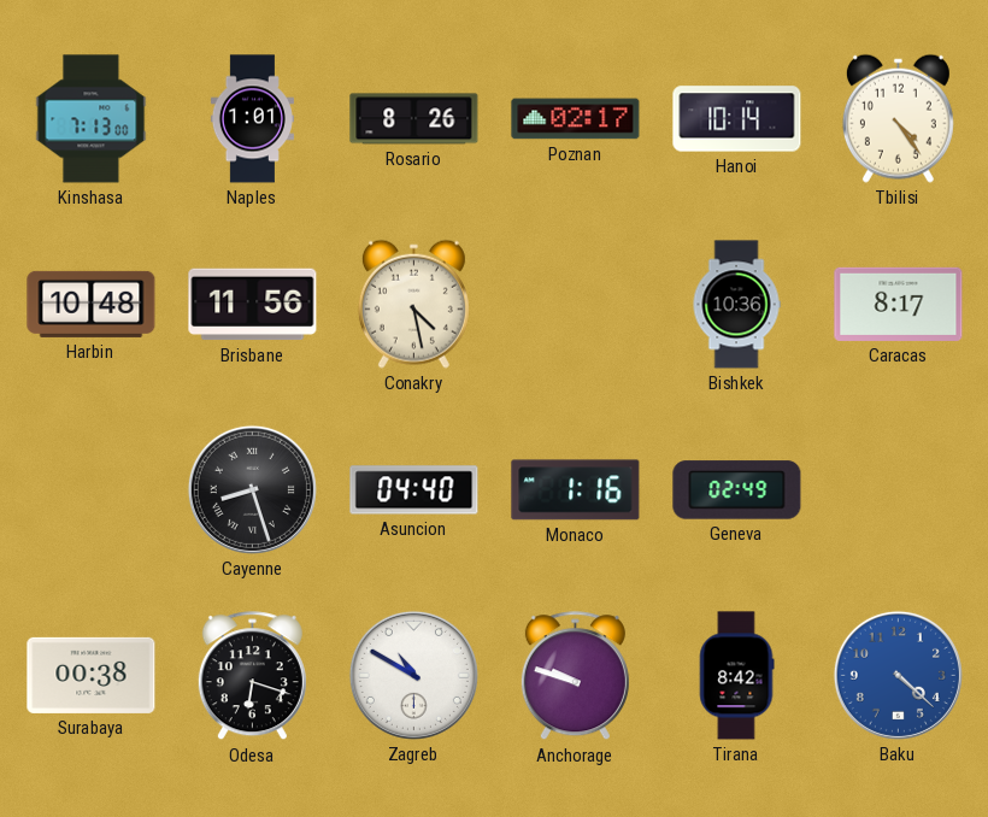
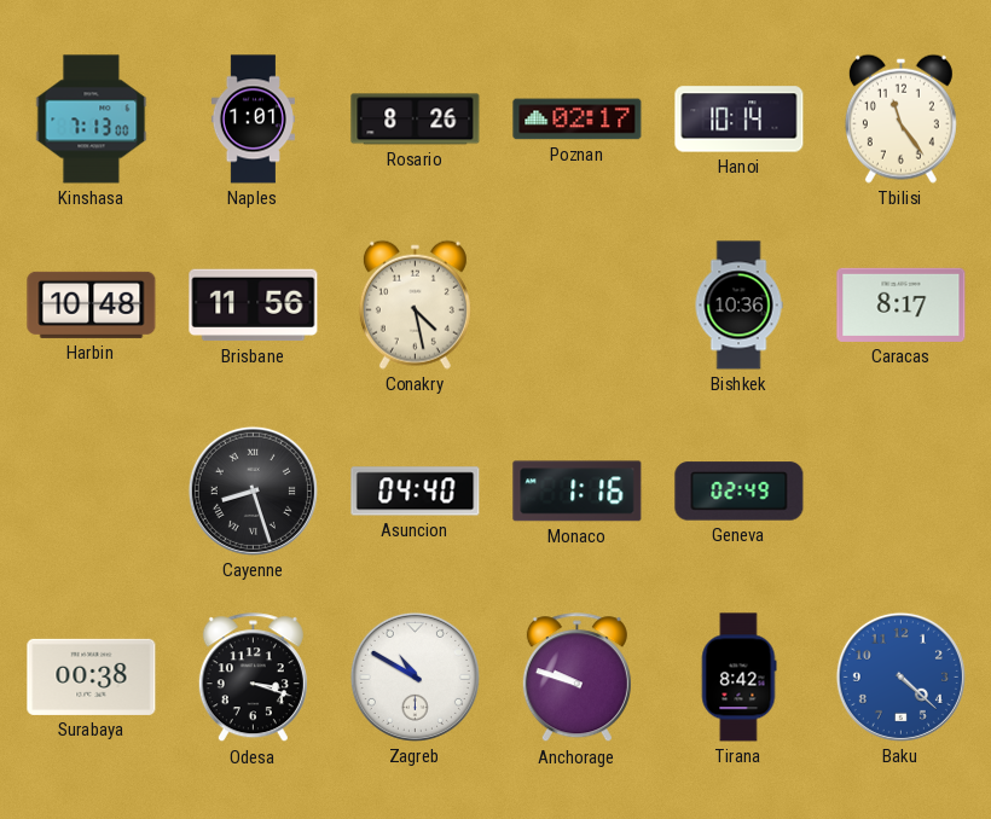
Tbilisi: 4:24 -> 11:24
Odesa: 6:18 -> 3:18
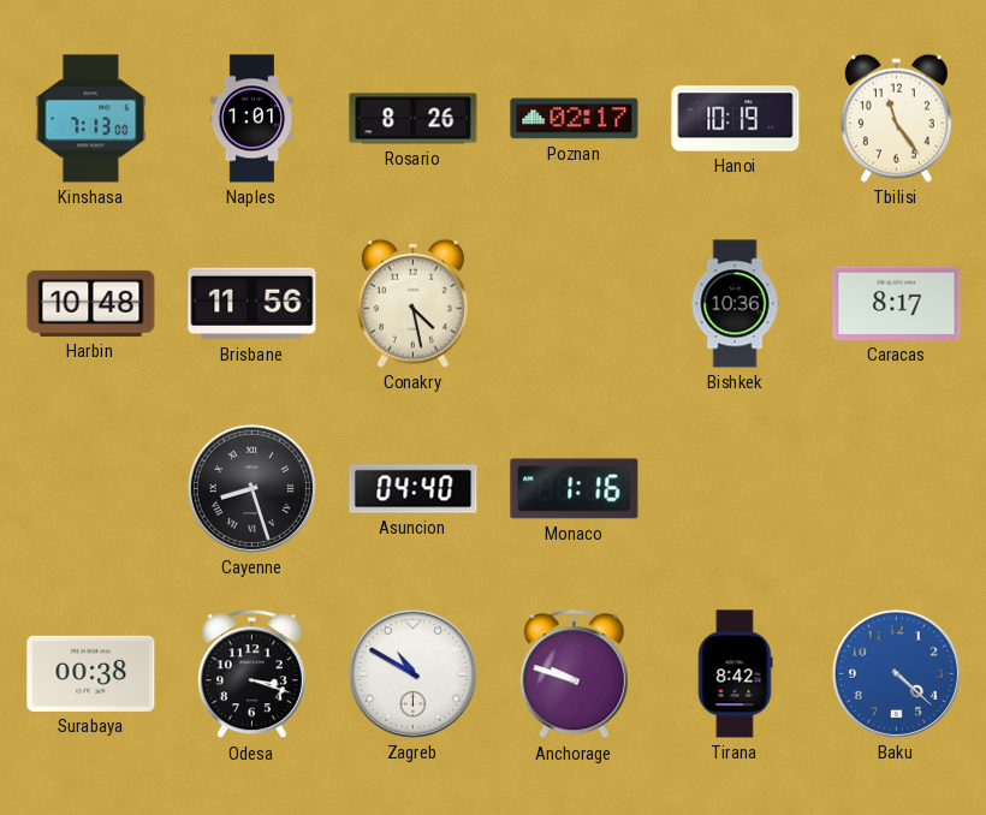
Hanoi: 10:14 -> 10:19
Geneva: 02:49 -> none
